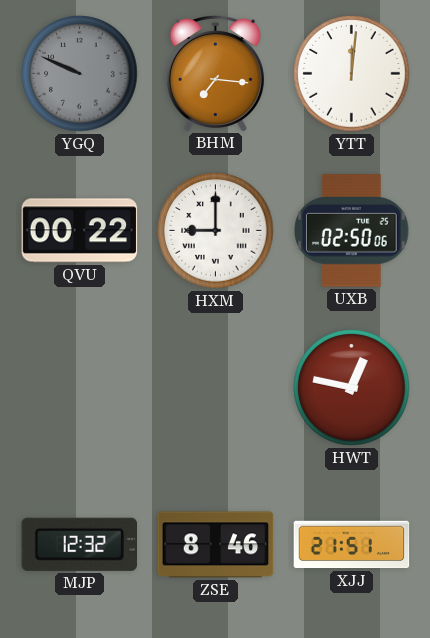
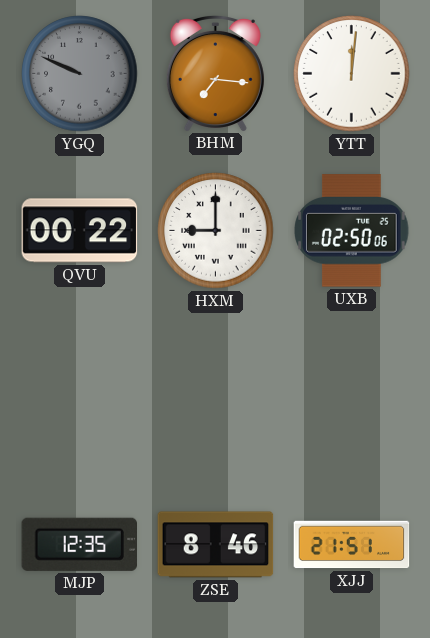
HWT: 12:47 -> none
MJP: 12:32 -> 12:35
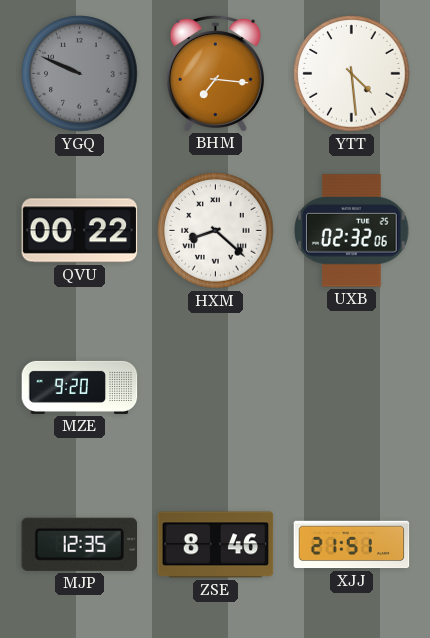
YTT: 12:01 -> 4:29
HXM: 9:00 -> 8:22
UXB: 02:50 -> 02:32
MZE: none -> 9:20
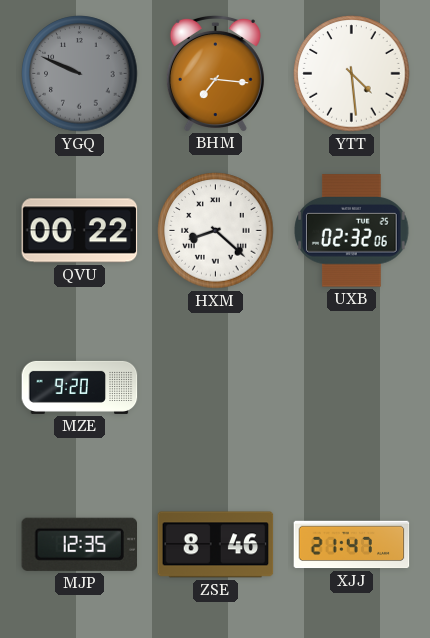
XJJ: 21:51 -> 21:47
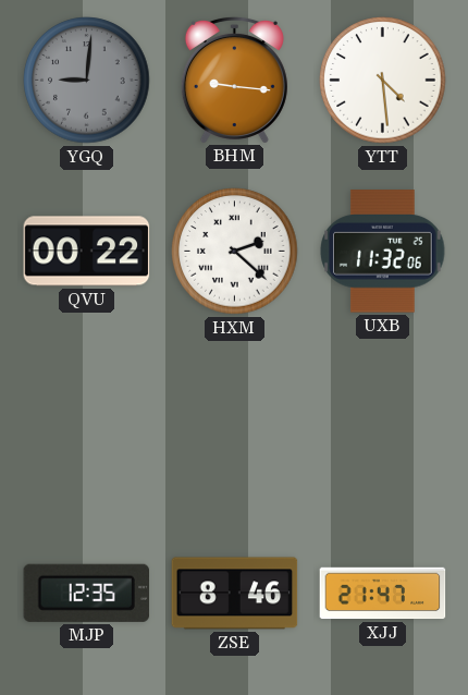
YGQ: 9:49 -> 9:01
BHM: 7:16 -> 9:16
HXM: 8:22 -> 2:22
UXB: 02:32 -> 11:32
MZE: 9:20 -> none
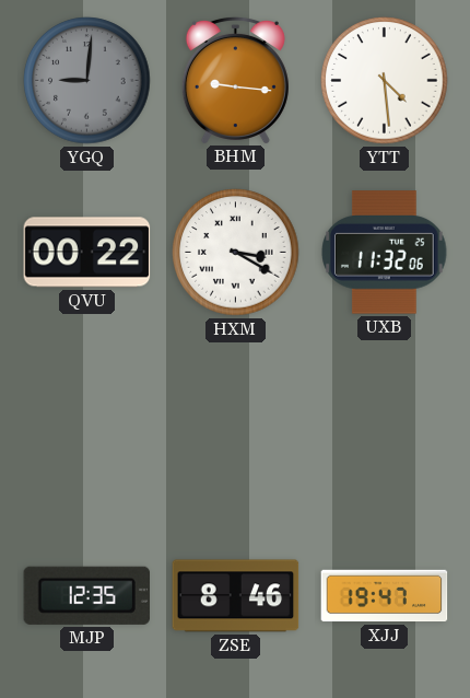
HXM: 2:22 -> 3:20
XJJ: 21:47 -> 19:47
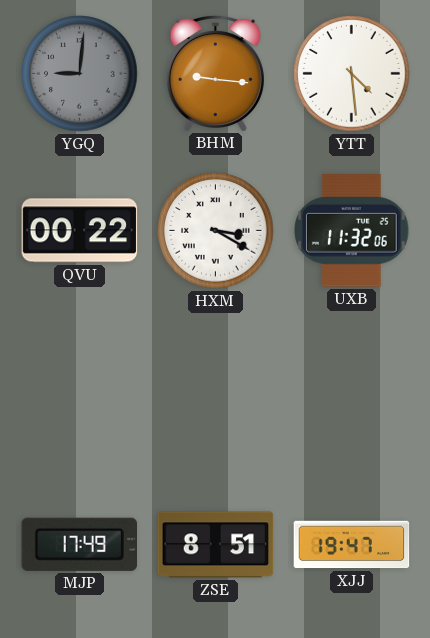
MJP: 12:35 -> 17:49
ZSE: 8:46 -> 8:51
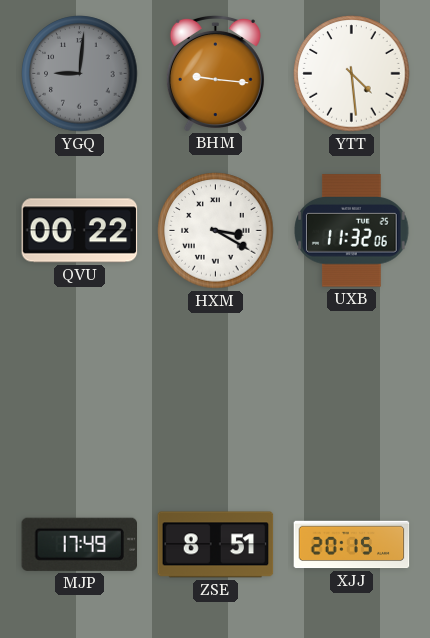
XJJ: 19:47 -> 20:15
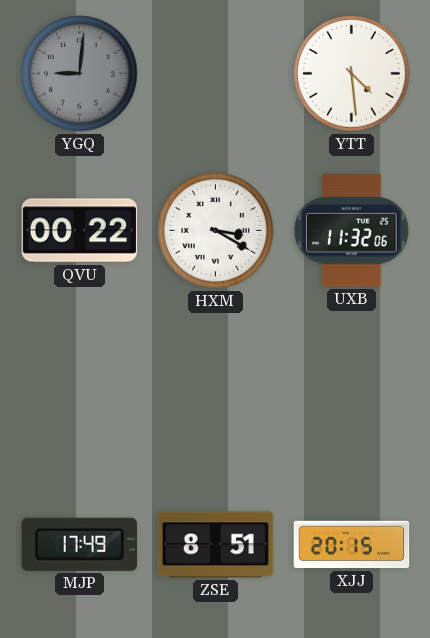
BHM: 9:16 -> none
